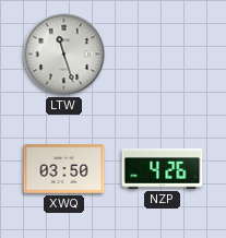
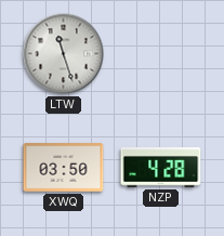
NZP: 4:26 -> 4:28
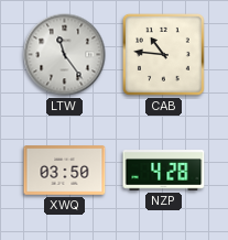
LTW: 11:27 -> 11:24
CAB: none -> 10:46
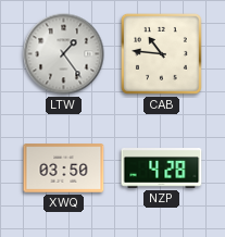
LTW: 11:24 -> 1:24
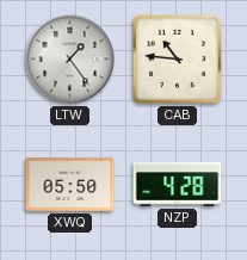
XWQ: 03:50 -> 05:50
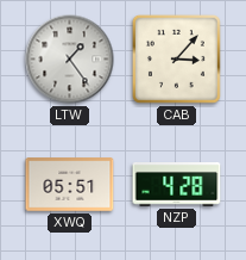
CAB: 10:46 -> 3:07
XWQ: 05:50 -> 05:51
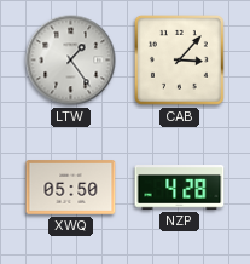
XWQ: 05:51 -> 05:50
